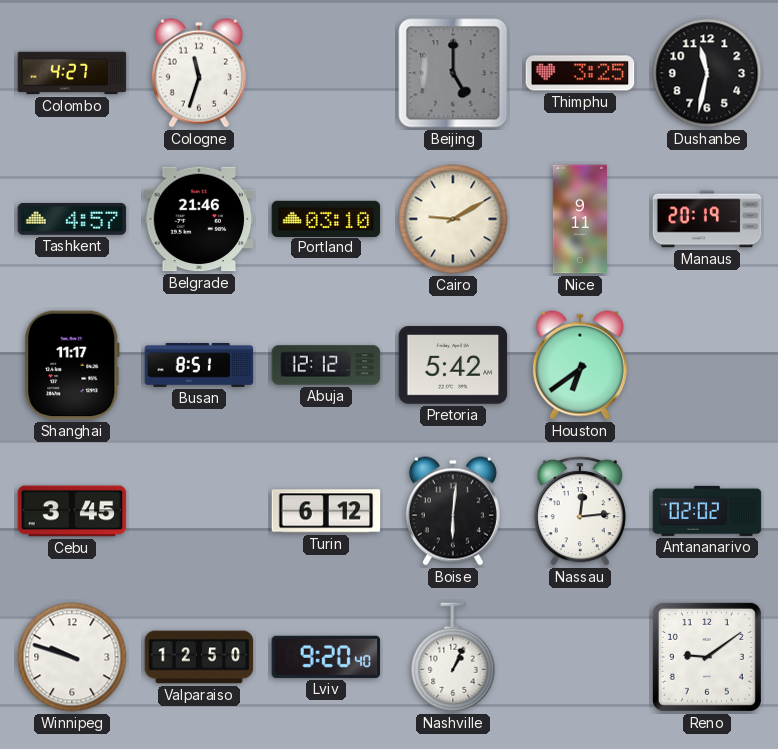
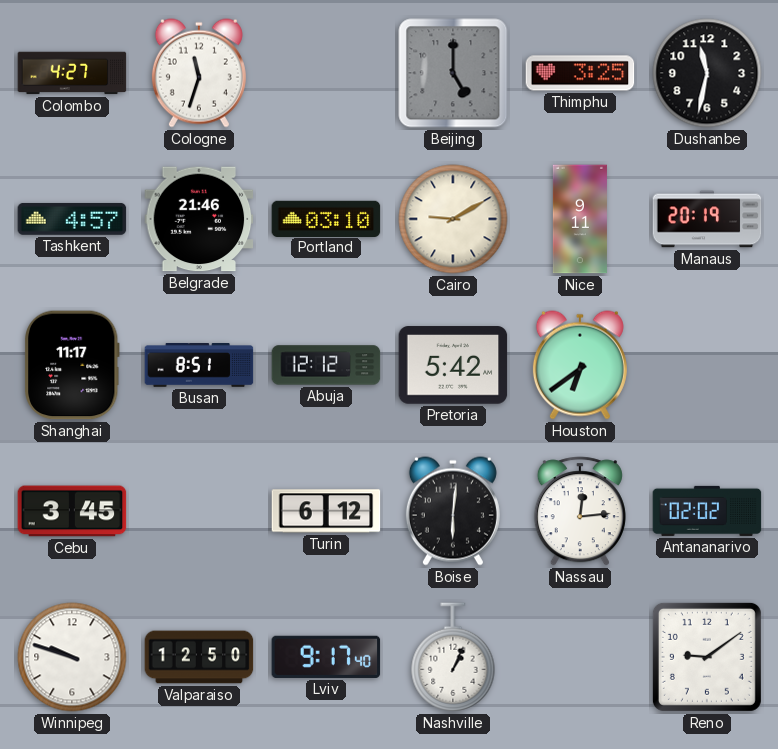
Lviv: 9:20 -> 9:17
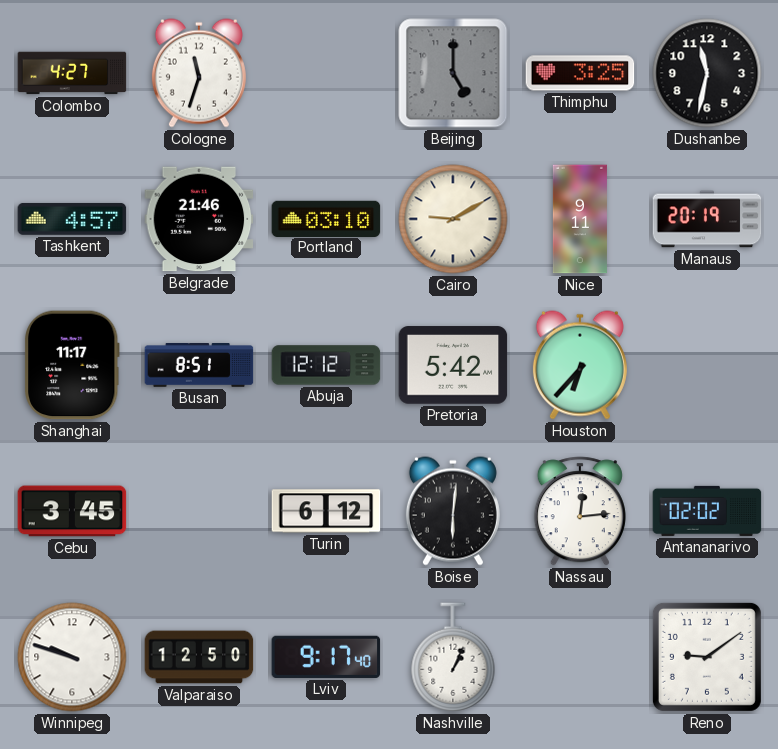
Houston: 6:39 -> 6:37
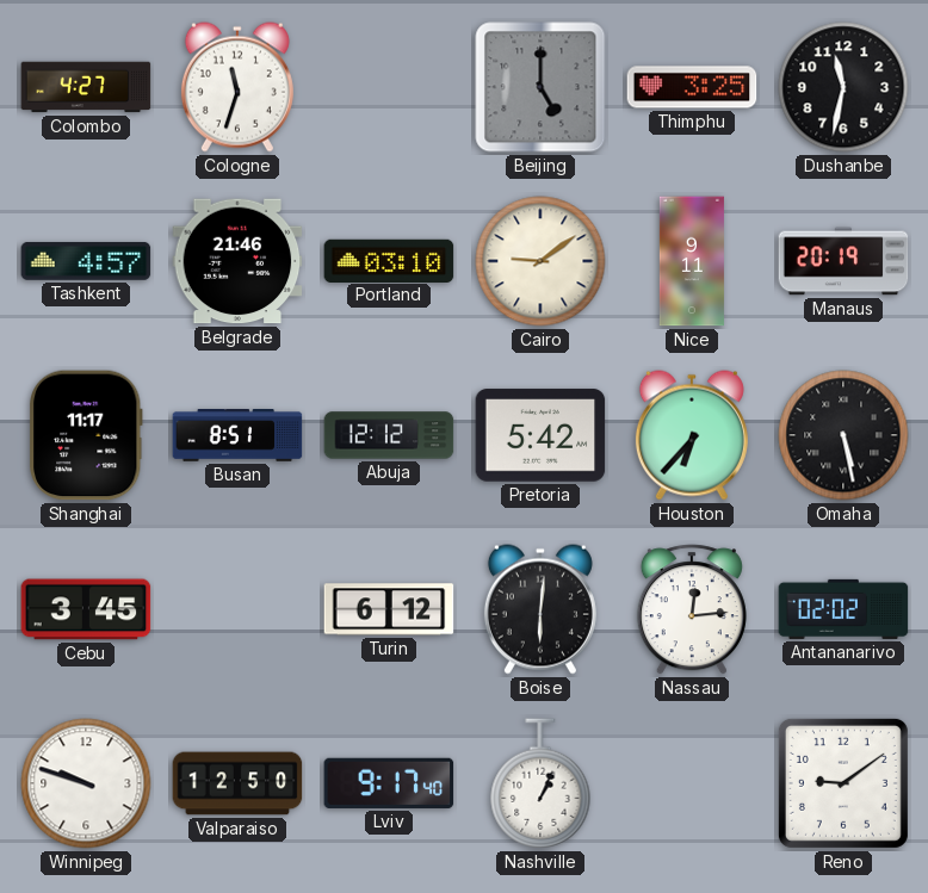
Cairo: 9:10 -> 9:09
Omaha: none -> 5:28
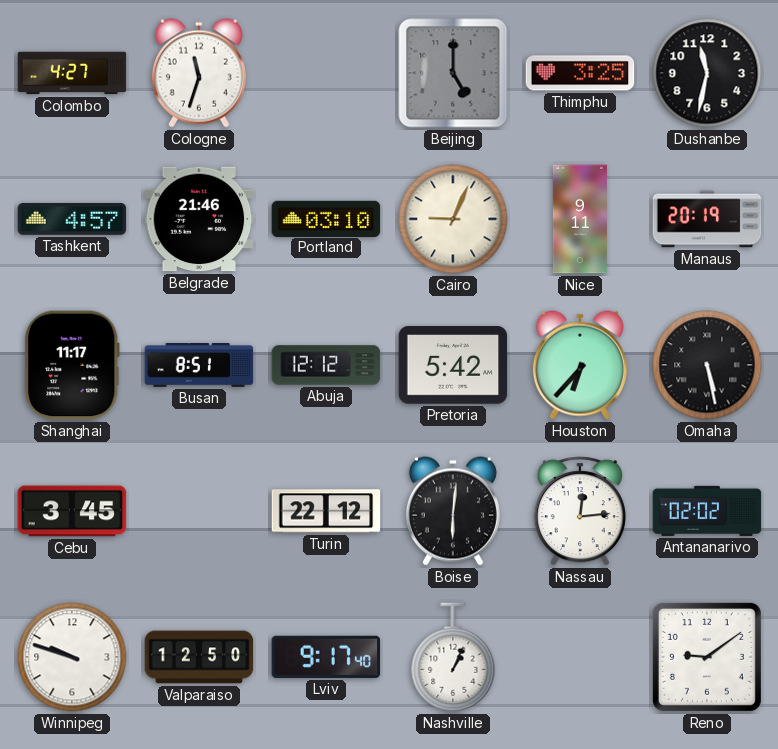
Cairo: 9:09 -> 9:04
Turin: 6:12 -> 22:12
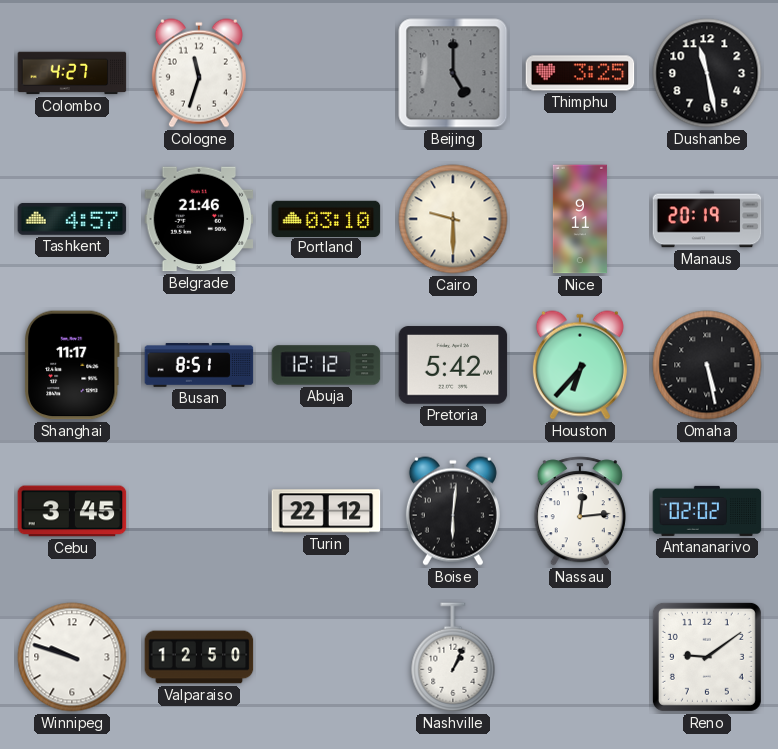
Dushanbe: 11:32 -> 11:28
Cairo: 9:04 -> 9:30
Lviv: 9:17 -> none
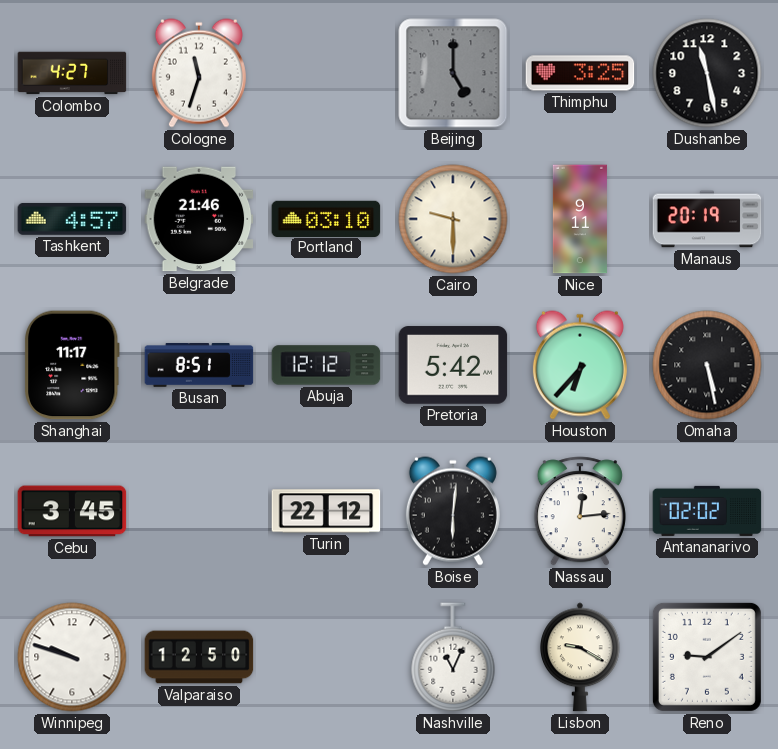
Nashville: 1:04 -> 11:04
Lisbon: none -> 9:20
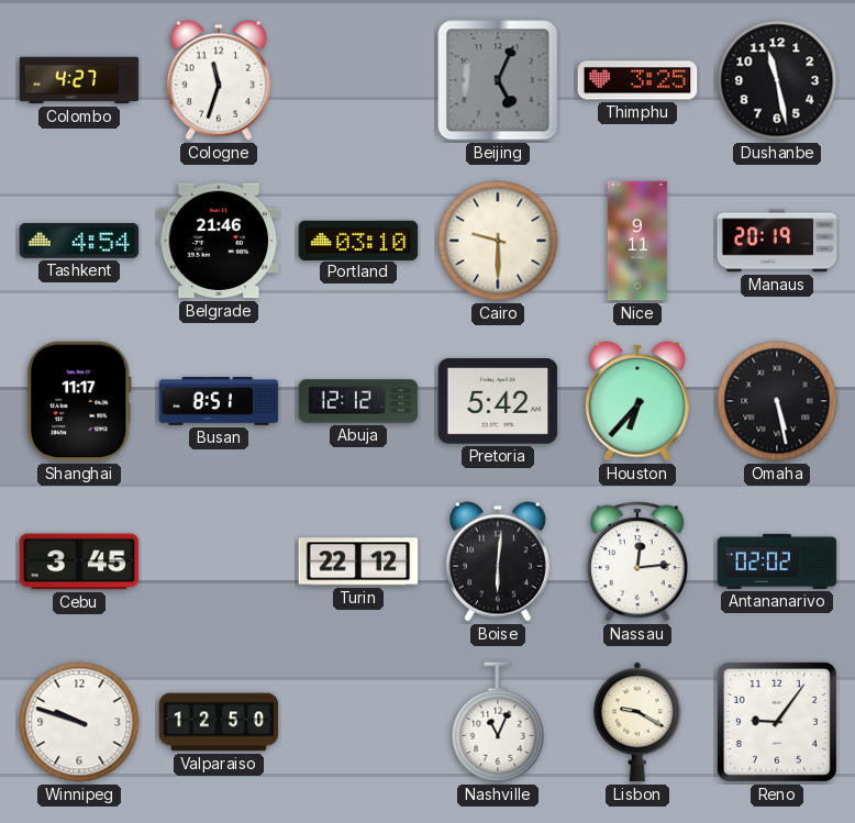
Beijing: 5:00 -> 5:04
Tashkent: 4:57 -> 4:54
Reno: 9:09 -> 9:06
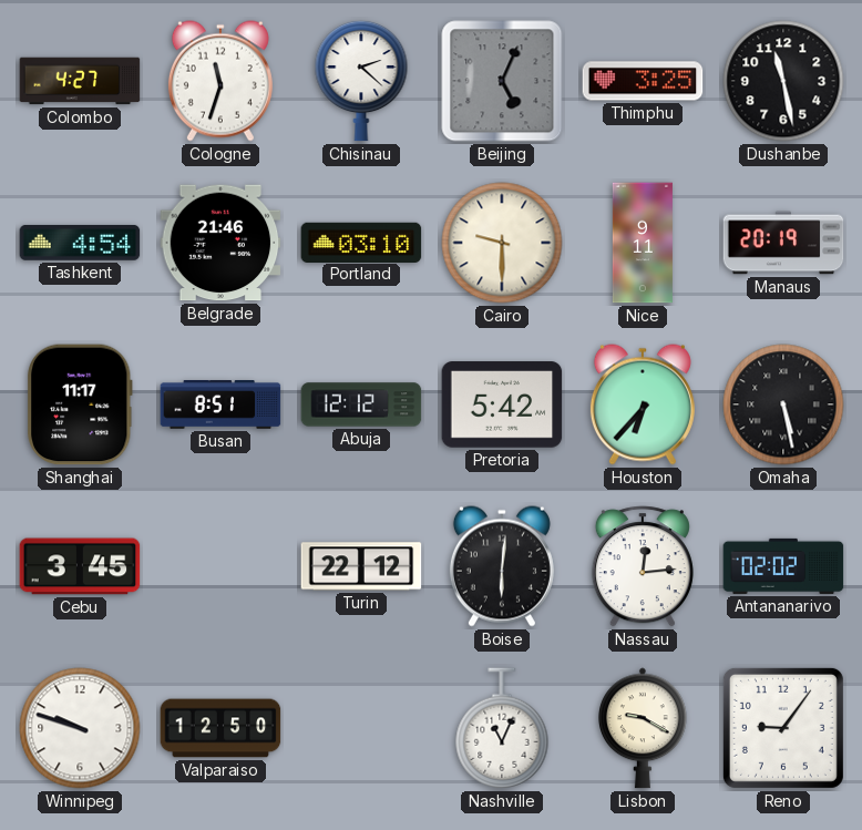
Chisinau: none -> 2:22
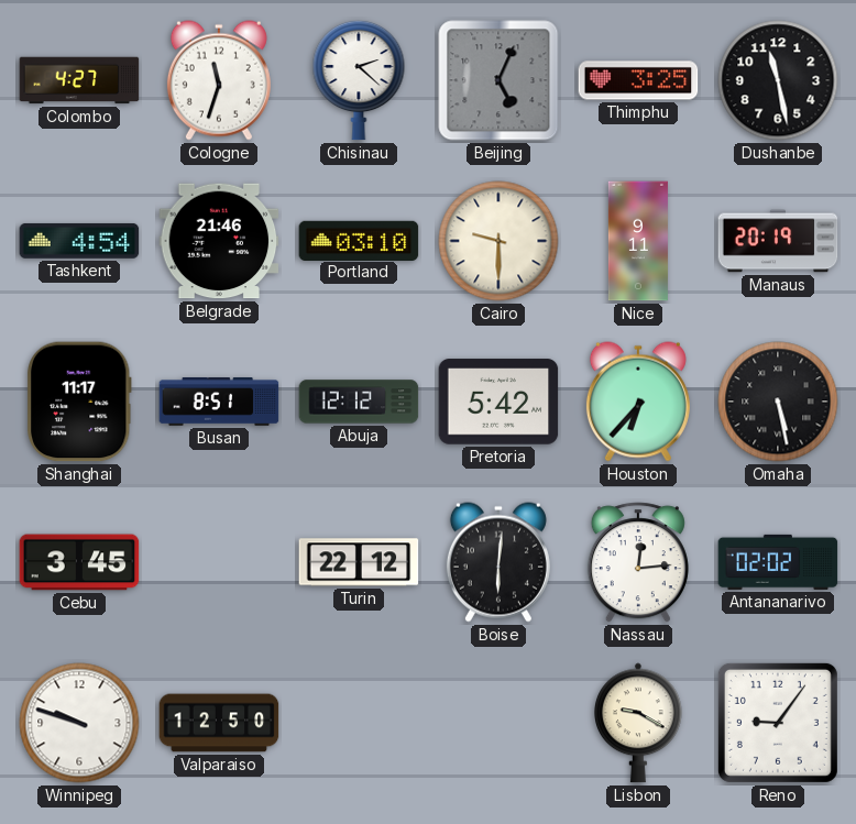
Nashville: 11:04 -> none
